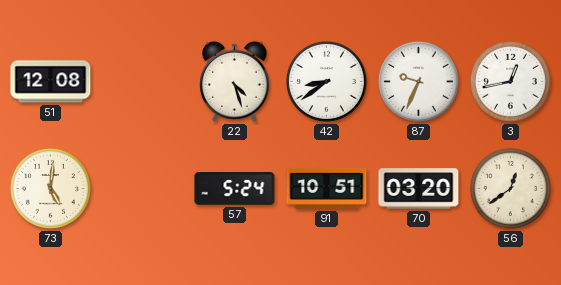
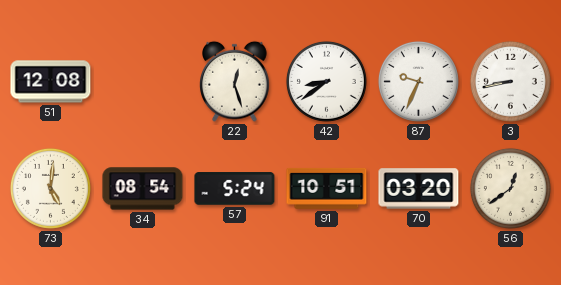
22: 4:27 -> 12:27
3: 12:43 -> 8:43
34: none -> 08:54
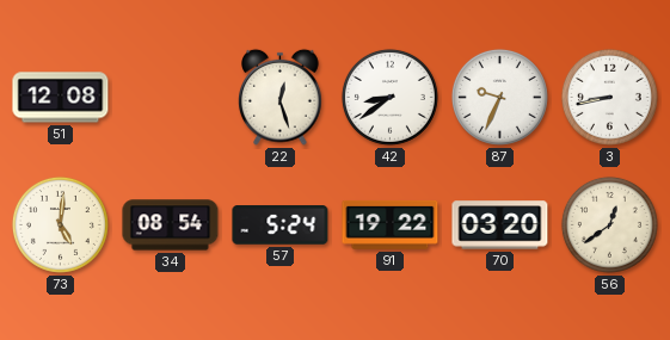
91: 10:51 -> 19:22
